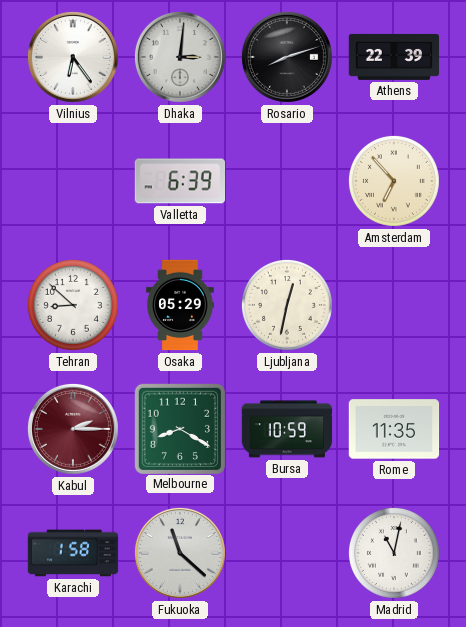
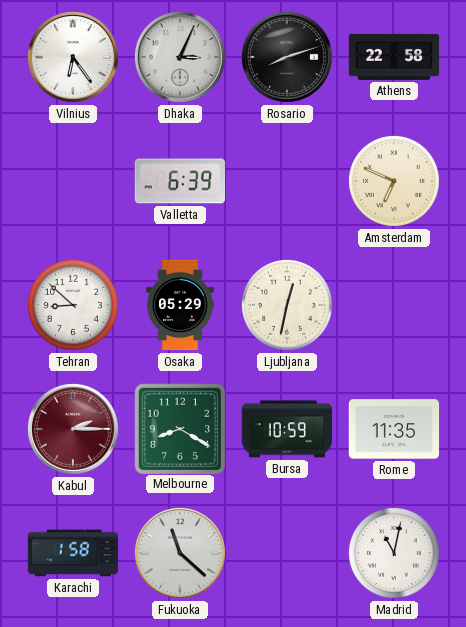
Dhaka: 3:01 -> 3:04
Athens: 22:39 -> 22:58
Amsterdam: 6:53 -> 6:49
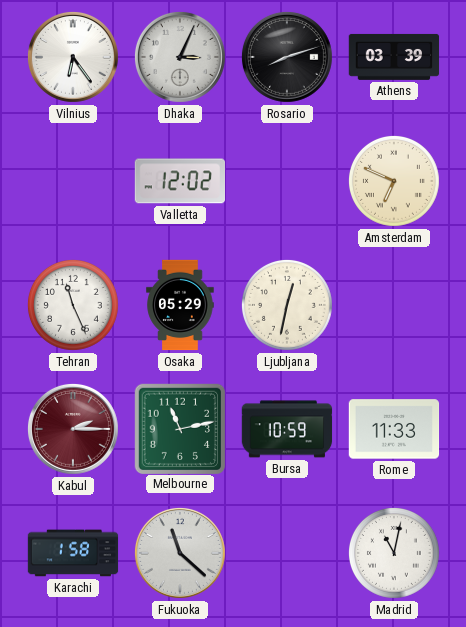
Athens: 22:58 -> 03:39
Valletta: 6:39 -> 12:02
Tehran: 8:52 -> 11:26
Melbourne: 8:20 -> 11:13
Rome: 11:35 -> 11:33
